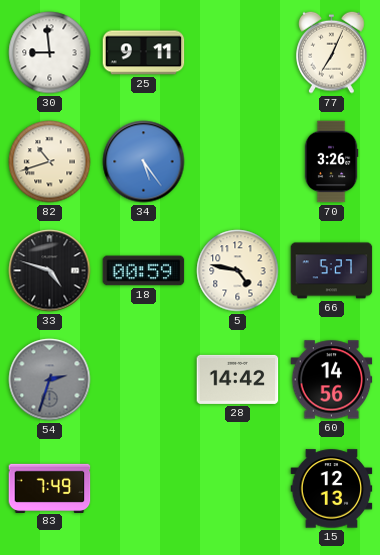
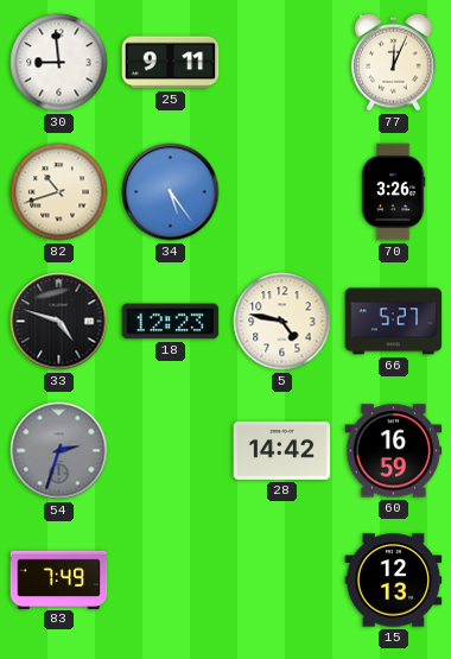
77: 7:04 -> 12:04
18: 00:59 -> 12:23
60: 14:56 -> 16:59
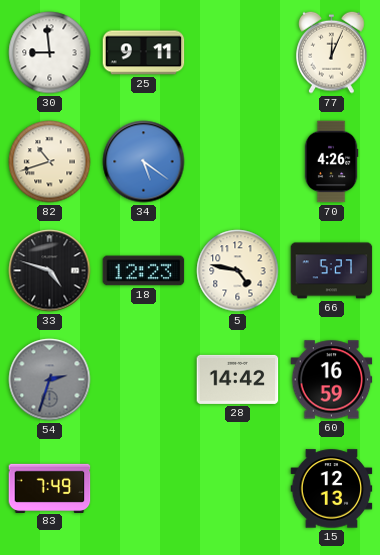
34: 5:24 -> 5:21
70: 3:26 -> 4:26
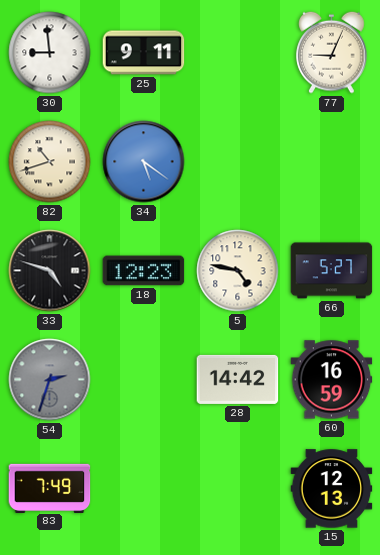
77: 12:04 -> 9:04
70: 4:26 -> none
